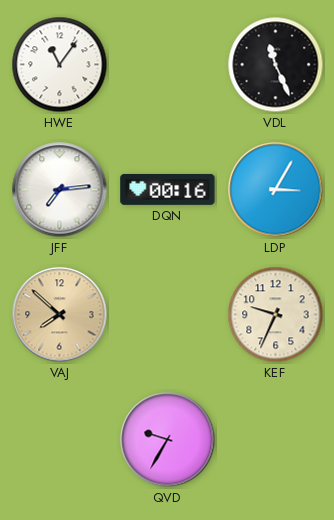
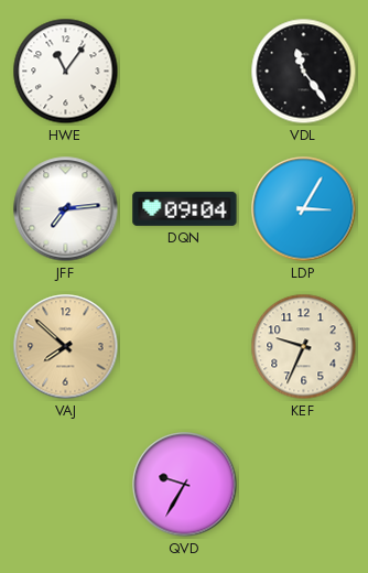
VDL: 11:26 -> 11:24
DQN: 00:16 -> 09:04
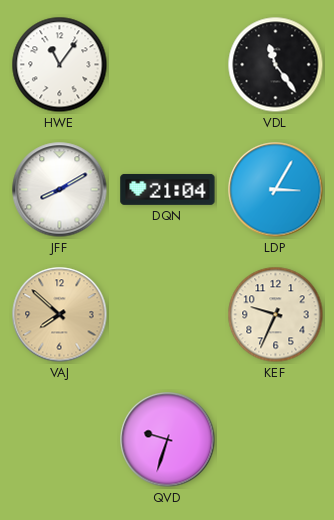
JFF: 7:14 -> 8:10
DQN: 09:04 -> 21:04
QVD: 9:35 -> 9:33
